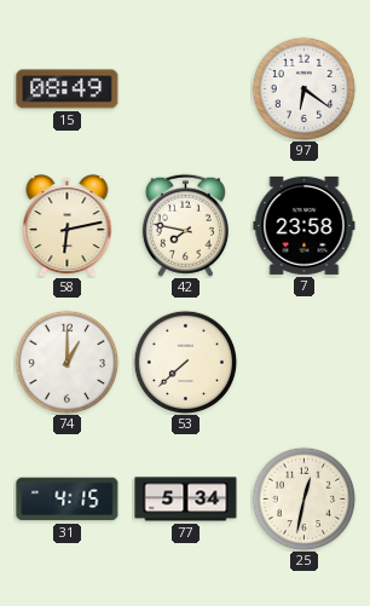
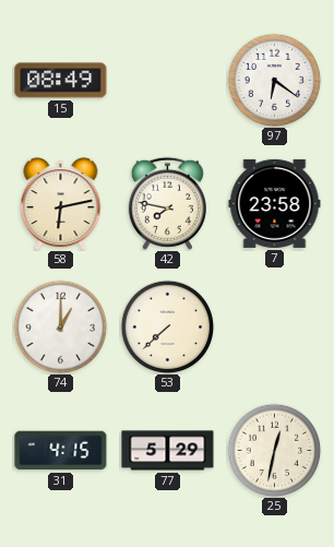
77: 5:34 -> 5:29
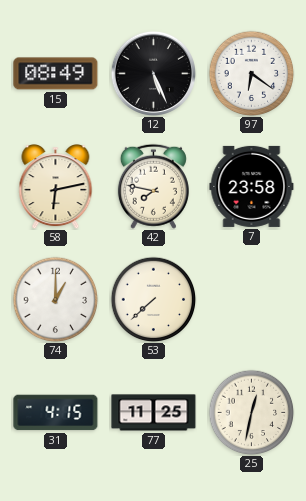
12: none -> 5:26
77: 5:29 -> 11:25
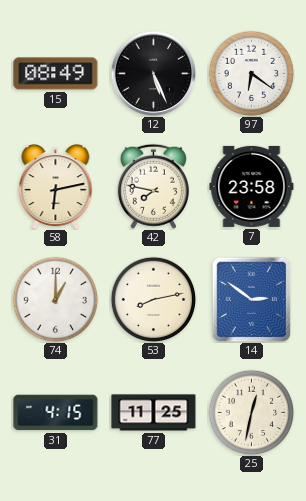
53: 7:38 -> 8:13
14: none -> 2:51
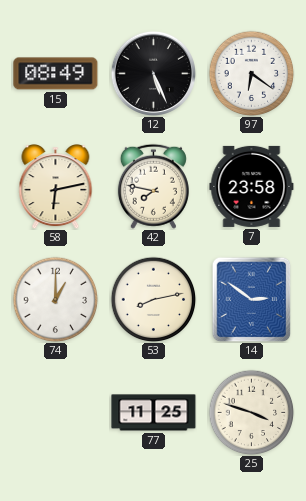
31: 4:15 -> none
25: 12:32 -> 3:48
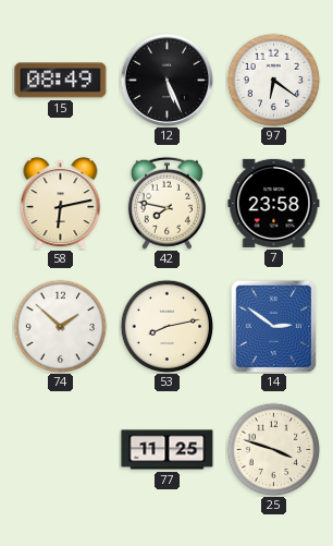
74: 1:00 -> 1:52
